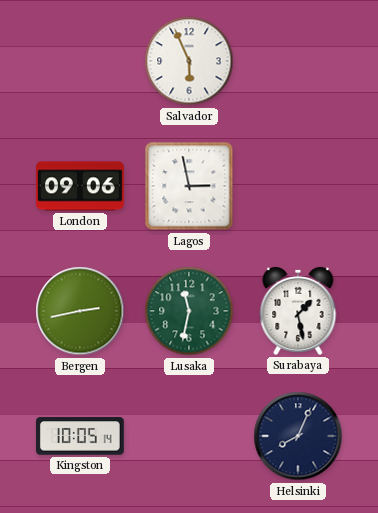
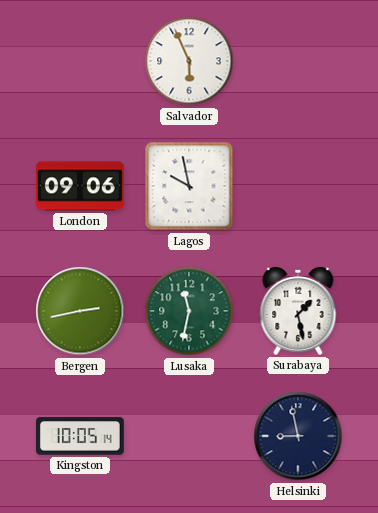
Lagos: 2:58 -> 9:58
Helsinki: 8:04 -> 8:58
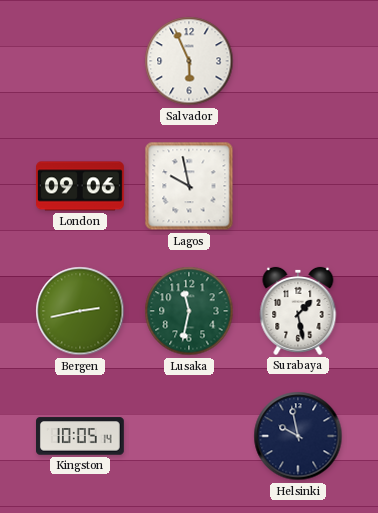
Helsinki: 8:58 -> 9:58
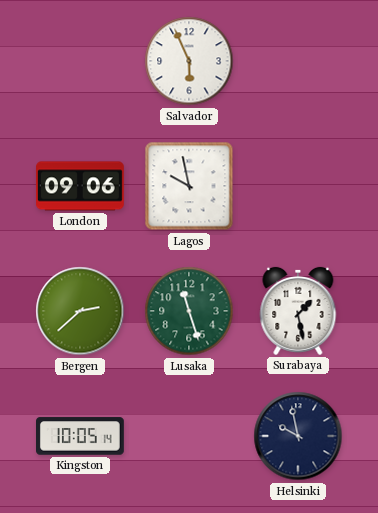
Bergen: 2:43 -> 2:38
Lusaka: 11:32 -> 11:27
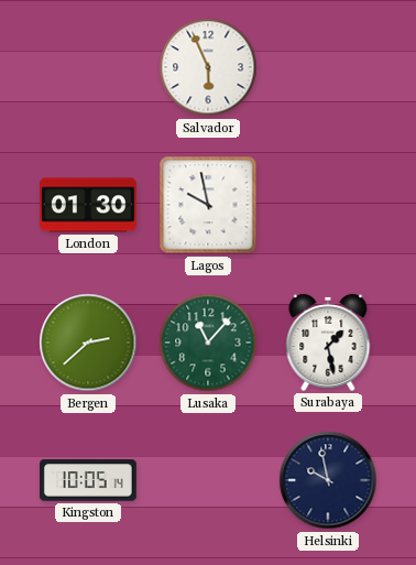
London: 09:06 -> 01:30
Lusaka: 11:27 -> 11:07
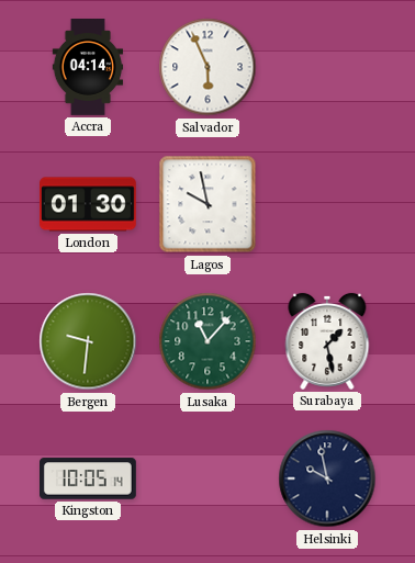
Accra: none -> 04:14
Bergen: 2:38 -> 9:31
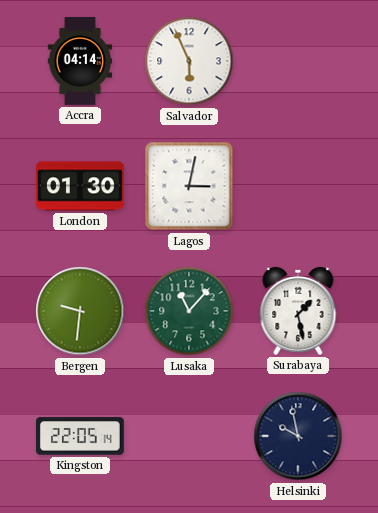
Lagos: 9:58 -> 3:02
Kingston: 10:05 -> 22:05
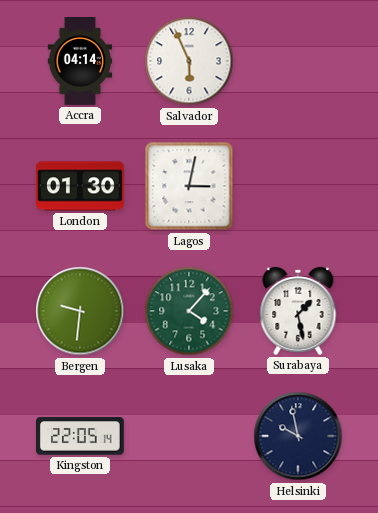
Lusaka: 11:07 -> 4:07
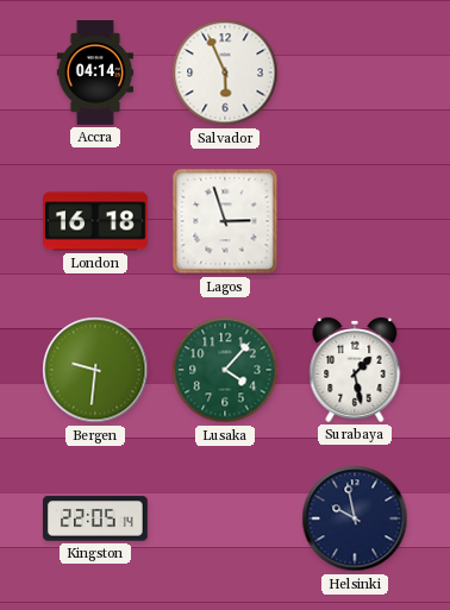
London: 01:30 -> 16:18
Lagos: 3:02 -> 2:57
